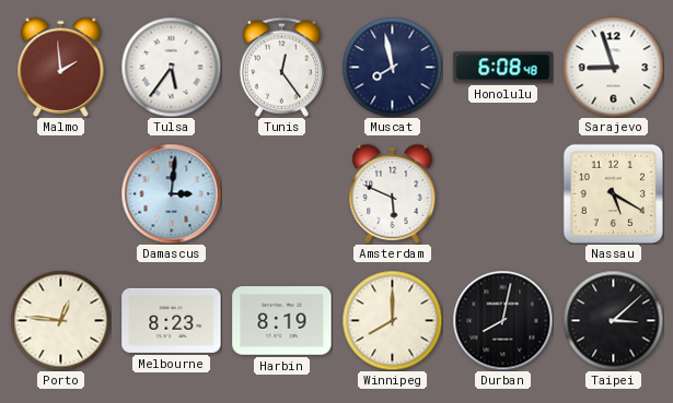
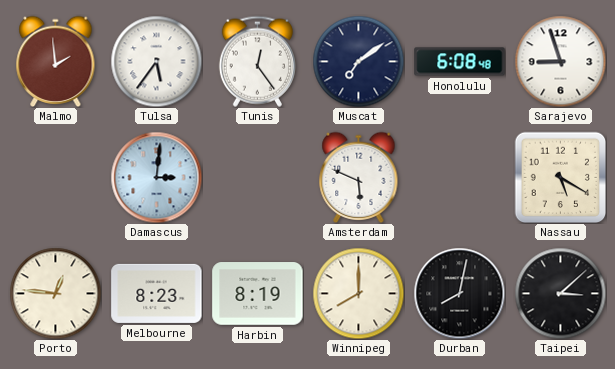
Muscat: 7:58 -> 7:09
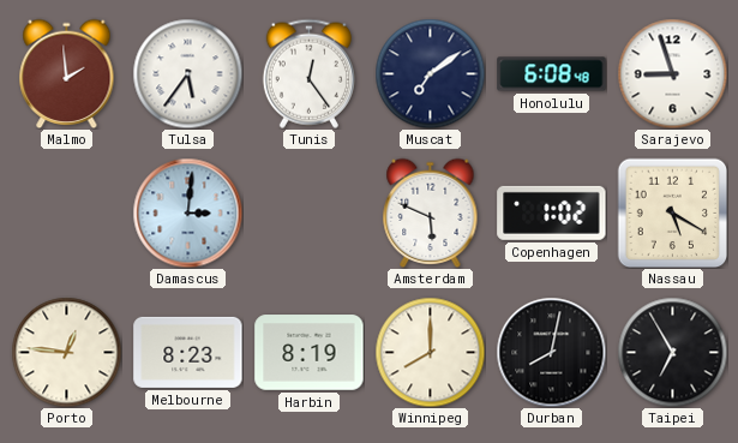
Copenhagen: none -> 1:02
Taipei: 3:08 -> 6:55
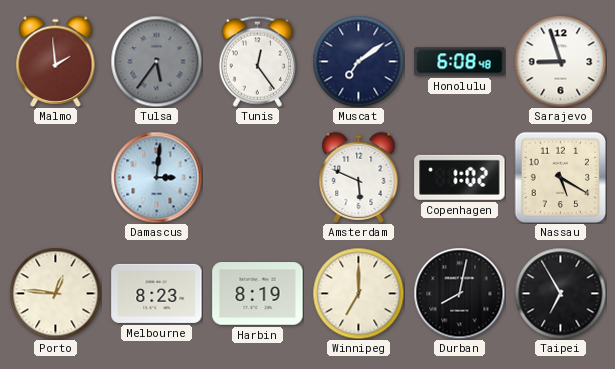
Tulsa dial: white -> grey
Winnipeg: 8:00 -> 7:00
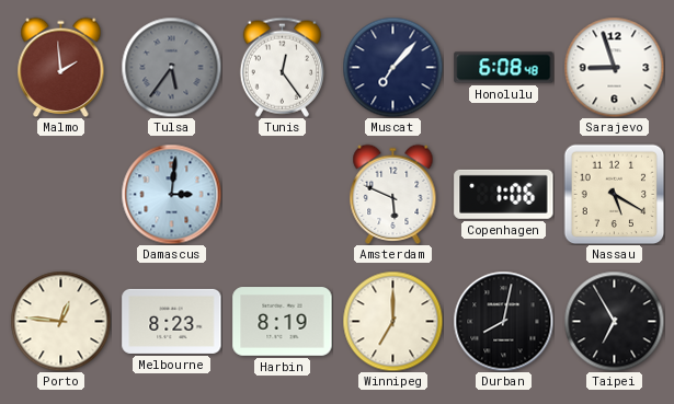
Muscat: 7:09 -> 7:07
Copenhagen: 1:02 -> 1:06
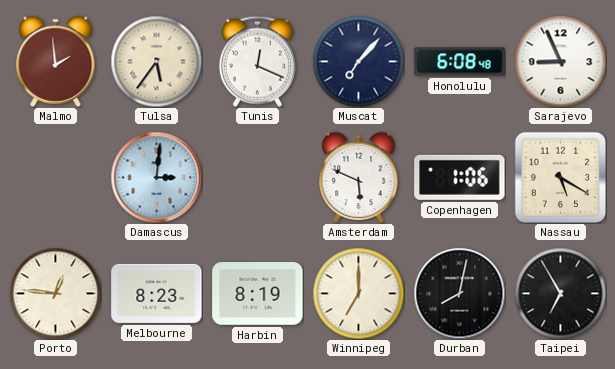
Tulsa dial: grey -> cream
Tunis: 12:24 -> 12:19
Sarajevo: 8:57 -> 8:56
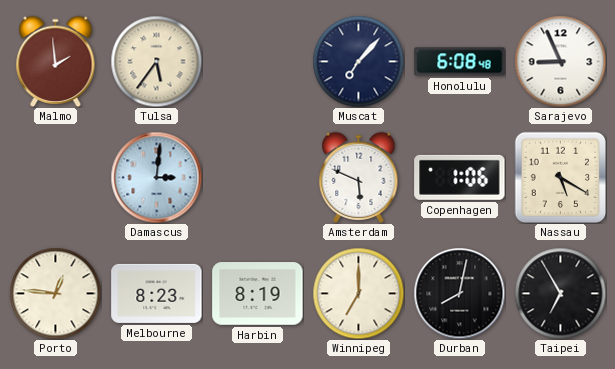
Tunis: 12:19 -> none
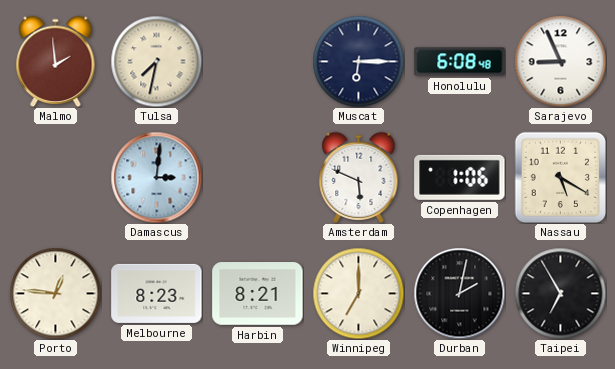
Tulsa: 5:36 -> 7:32
Muscat: 7:07 -> 6:15
Harbin: 8:19 -> 8:21
Durban: 8:02 -> 2:02
